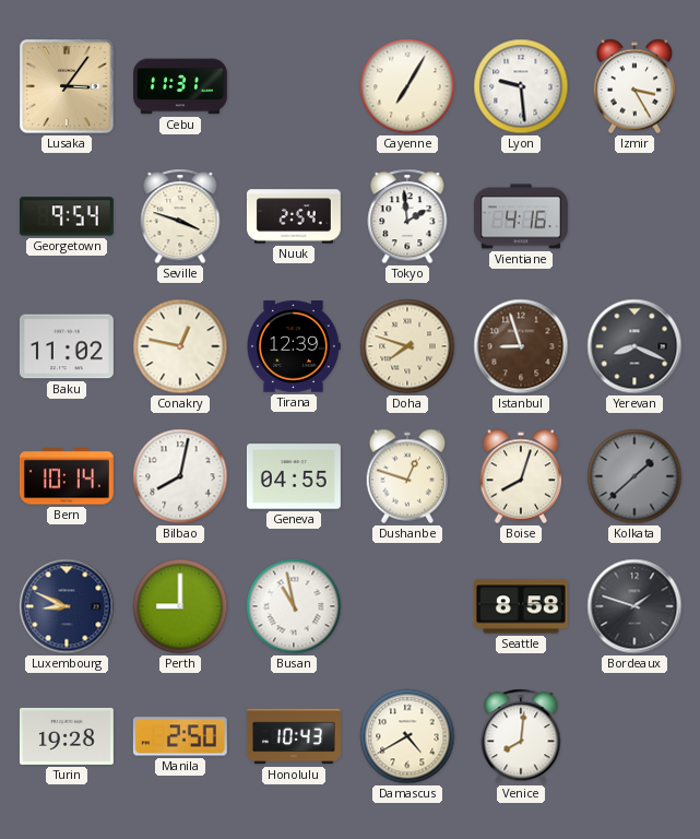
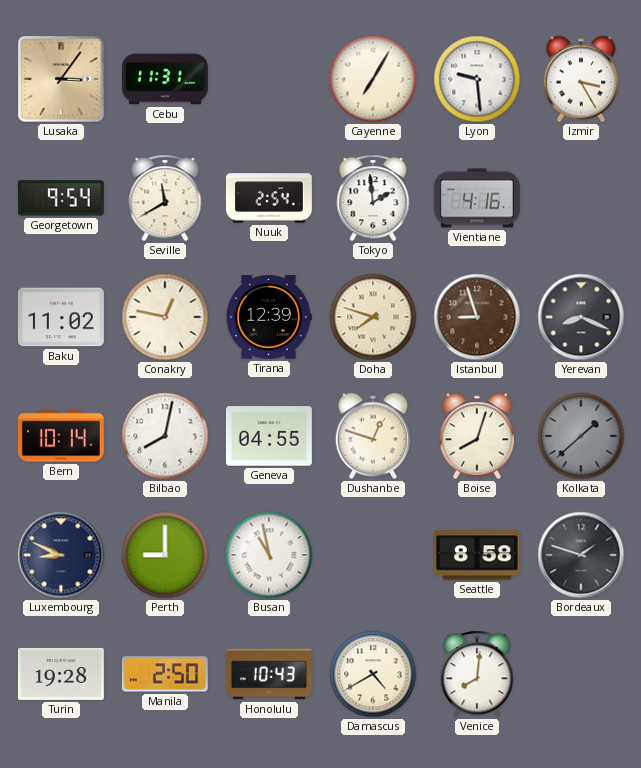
Seville: 3:48 -> 11:40
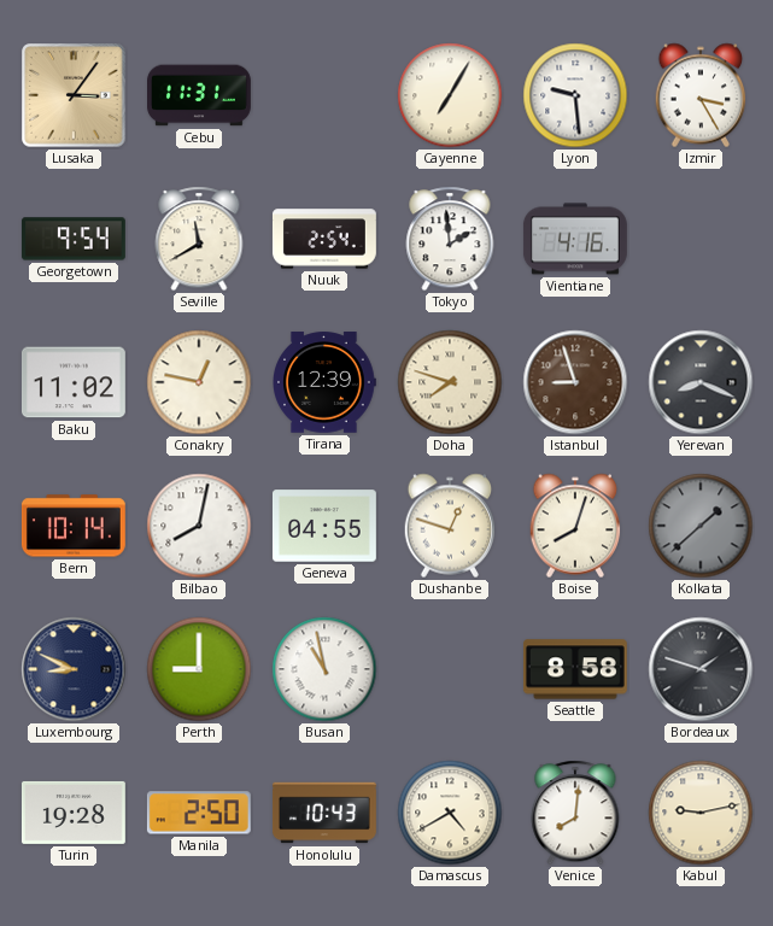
Kabul: none -> 9:13
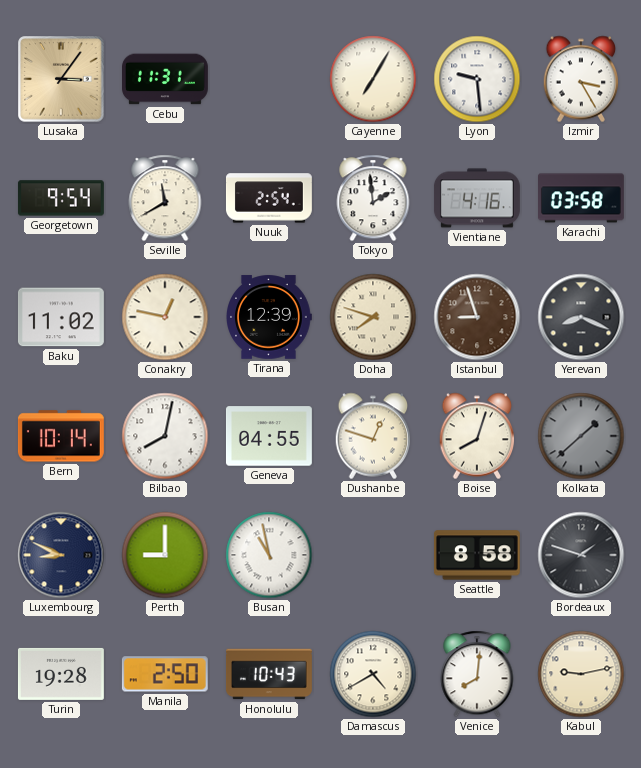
Karachi: none -> 03:58
